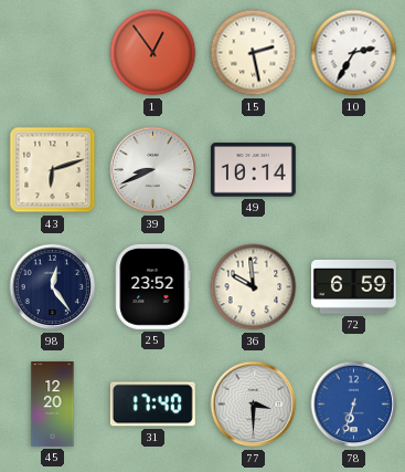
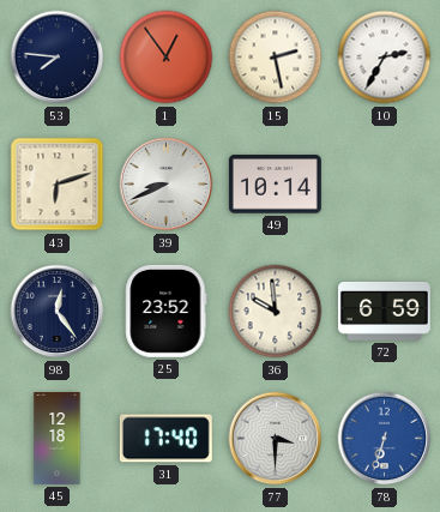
53: none -> 7:46
45: 12:20 -> 12:18
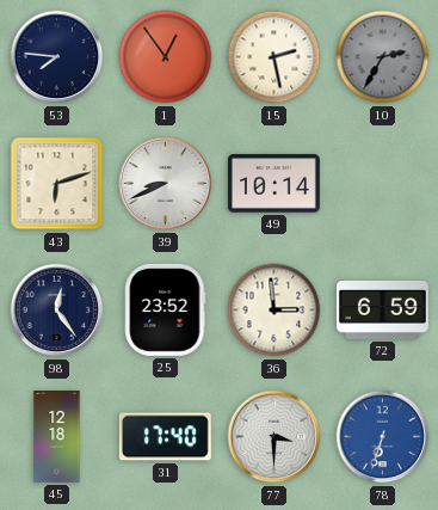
10 dial: white -> grey
36: 9:59 -> 2:59
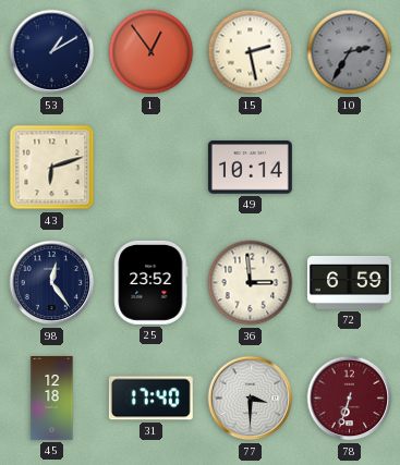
53: 7:46 -> 1:10
39: 8:41 -> none
78 dial: blue -> burgundy
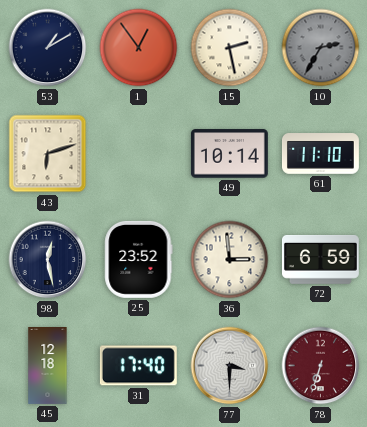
61: none -> 11:10
98: 12:24 -> 12:28
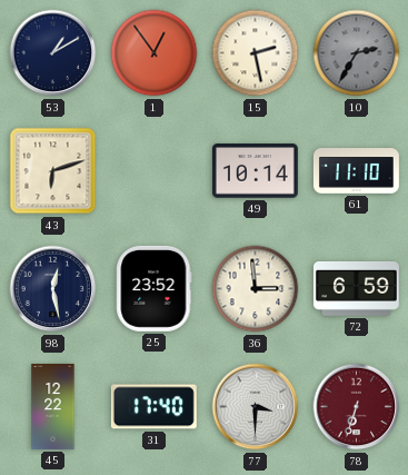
45: 12:18 -> 12:22
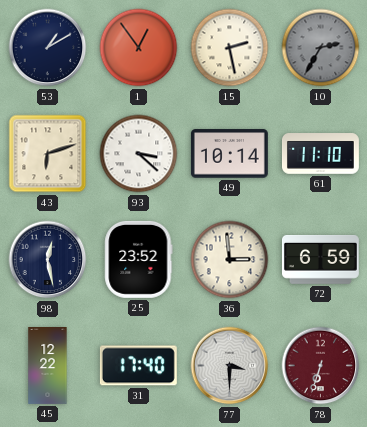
93: none -> 3:22
